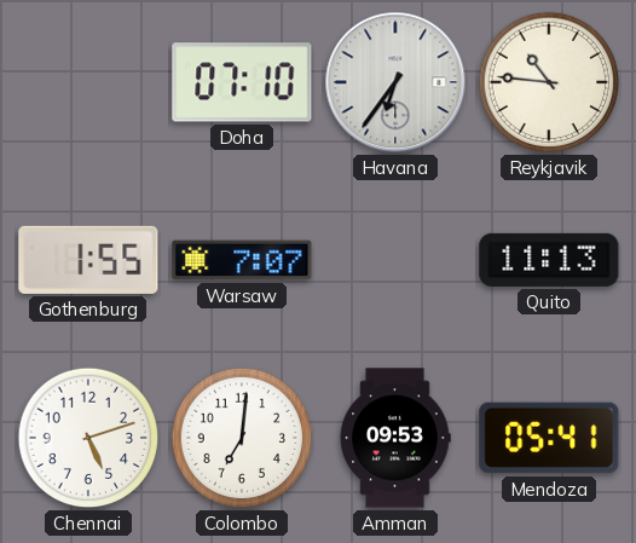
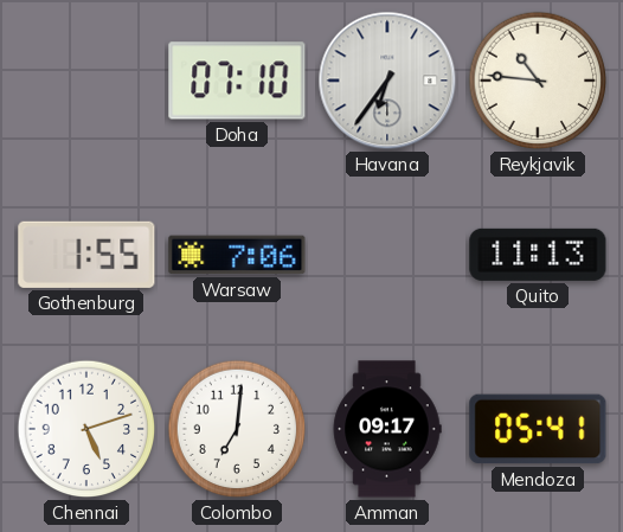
Warsaw: 7:07 -> 7:06
Amman: 09:53 -> 09:17
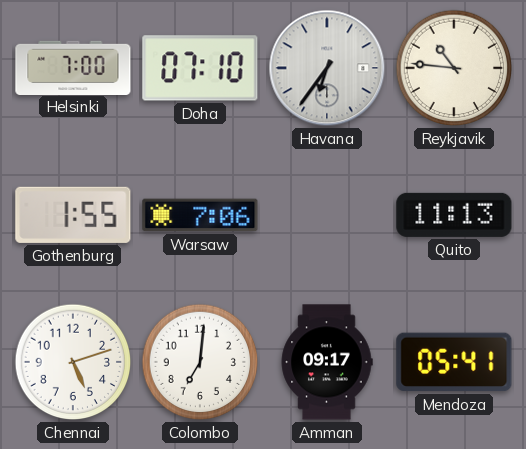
Helsinki: none -> 7:00
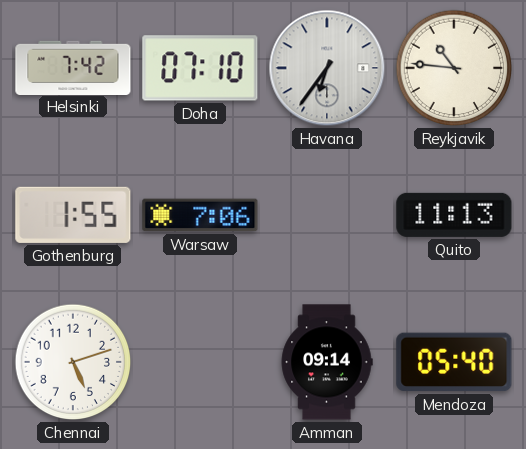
Helsinki: 7:00 -> 7:42
Colombo: 7:01 -> none
Amman: 09:17 -> 09:14
Mendoza: 05:41 -> 05:40
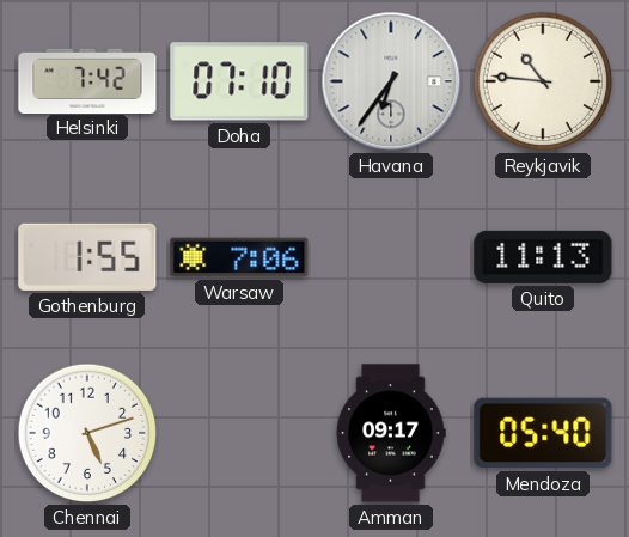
Amman: 09:14 -> 09:17
